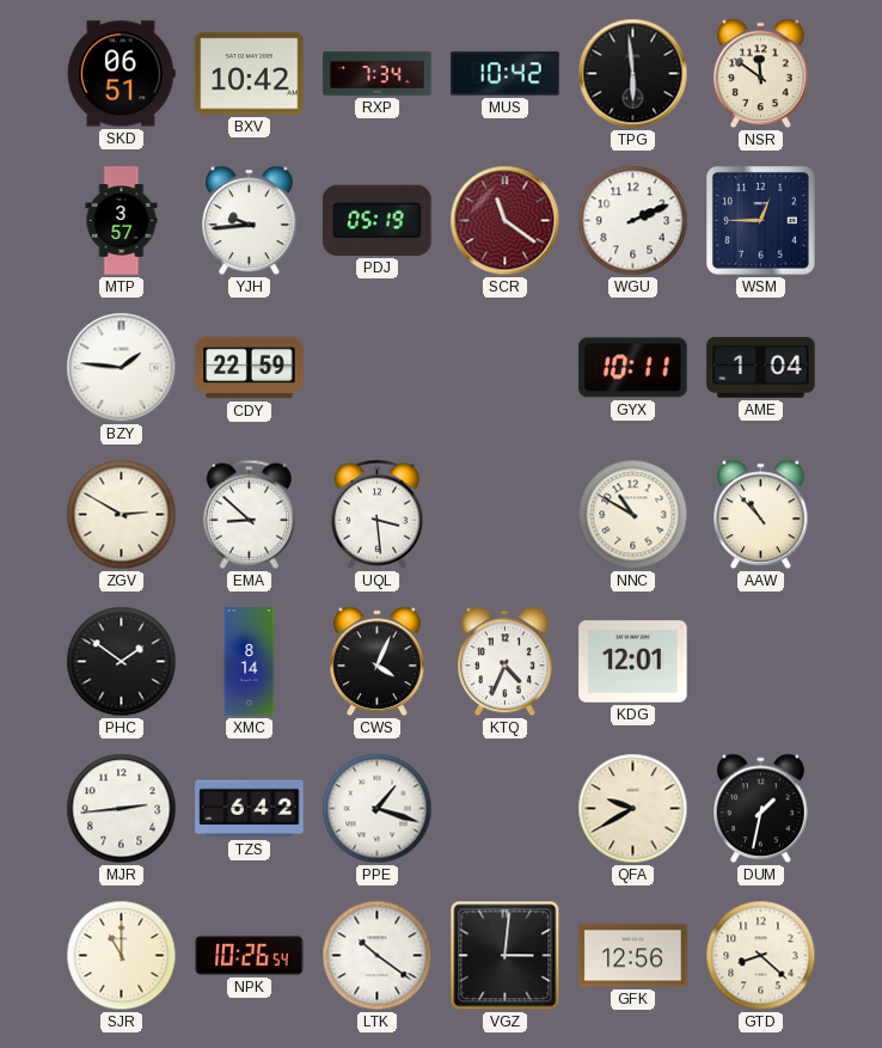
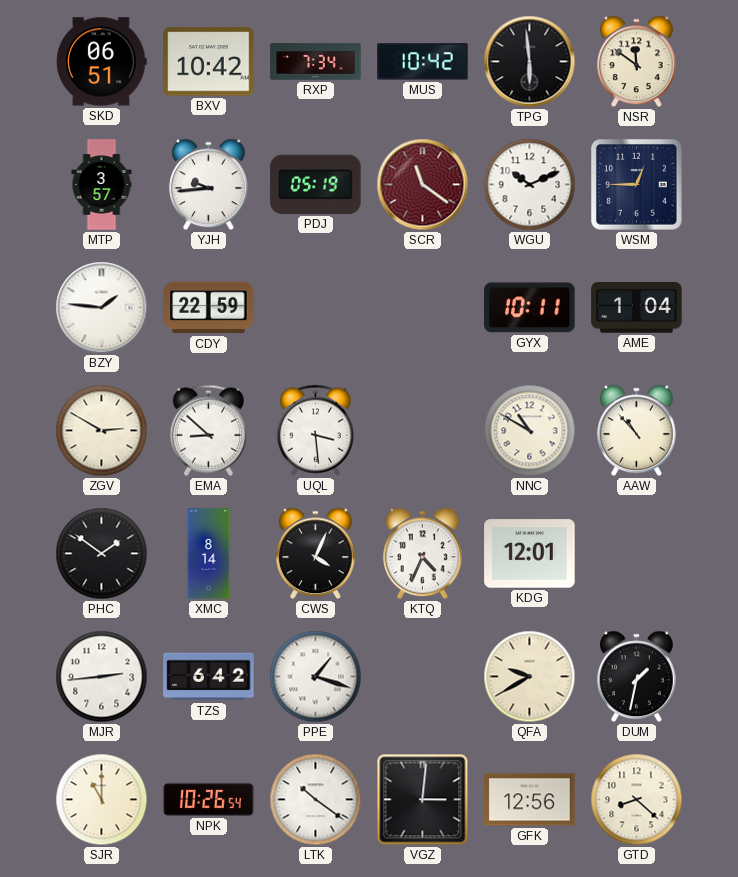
WGU: 2:11 -> 10:11
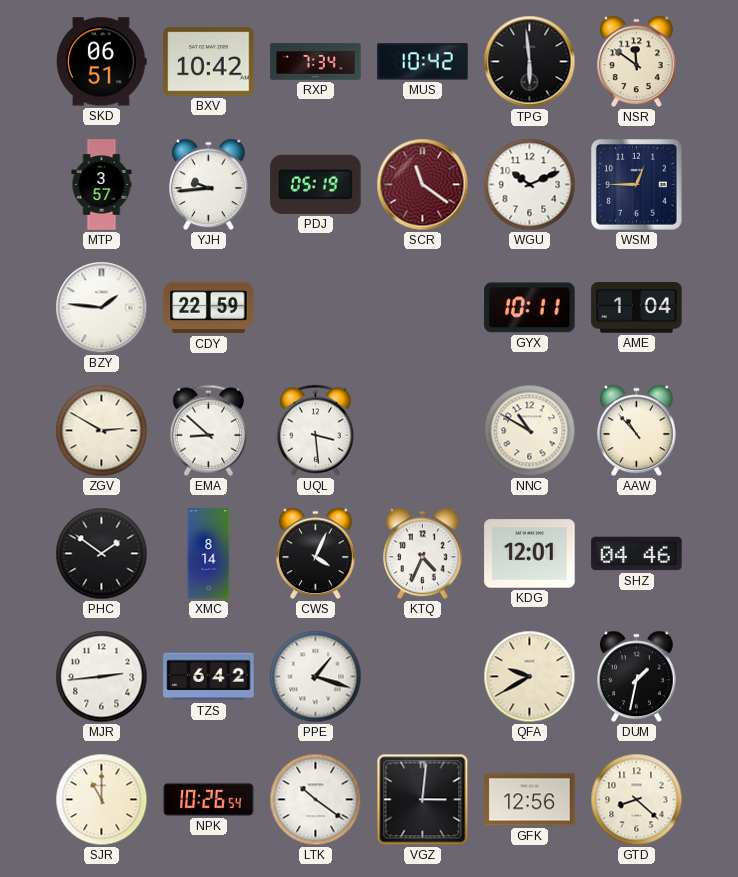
SHZ: none -> 04:46
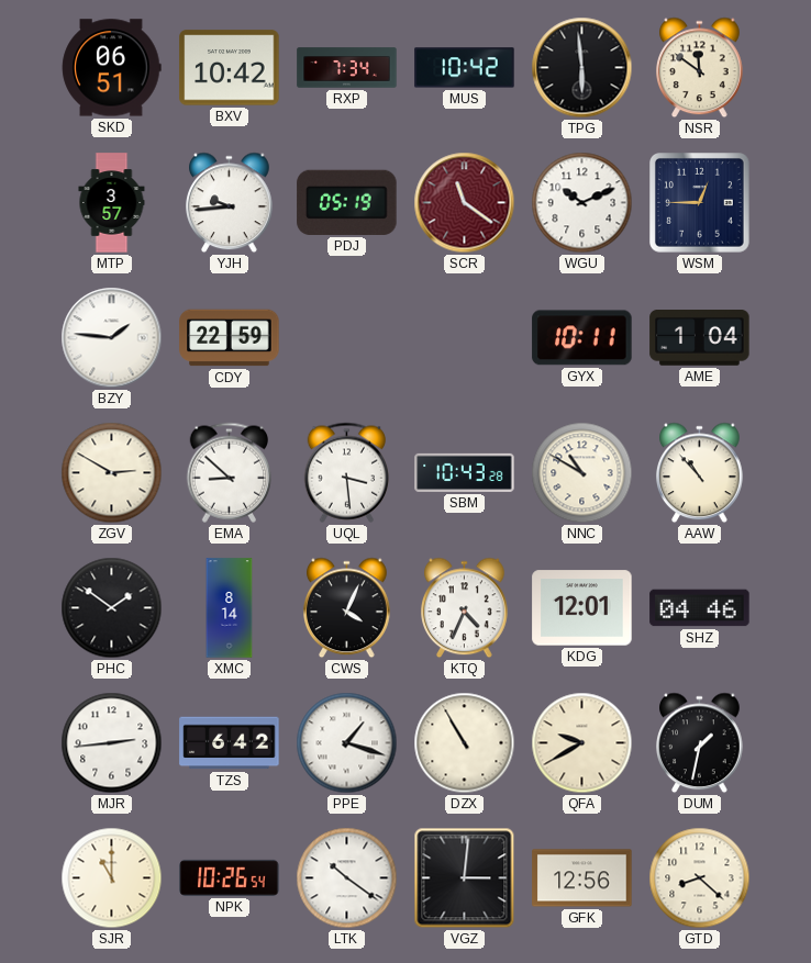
SBM: none -> 10:43
DZX: none -> 10:55
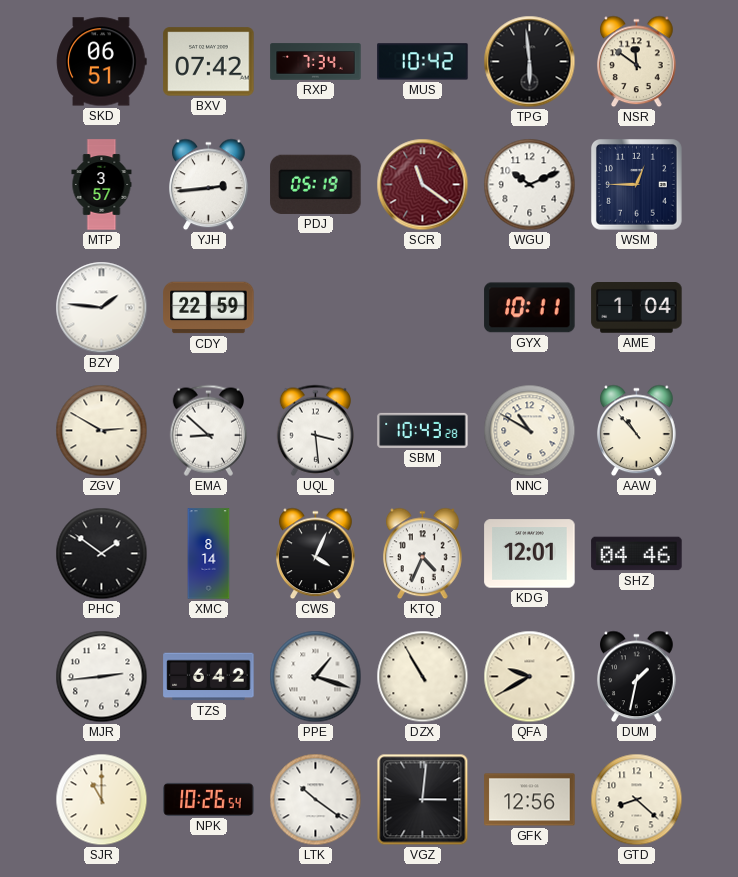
BXV: 10:42 -> 07:42
YJH: 9:44 -> 2:44
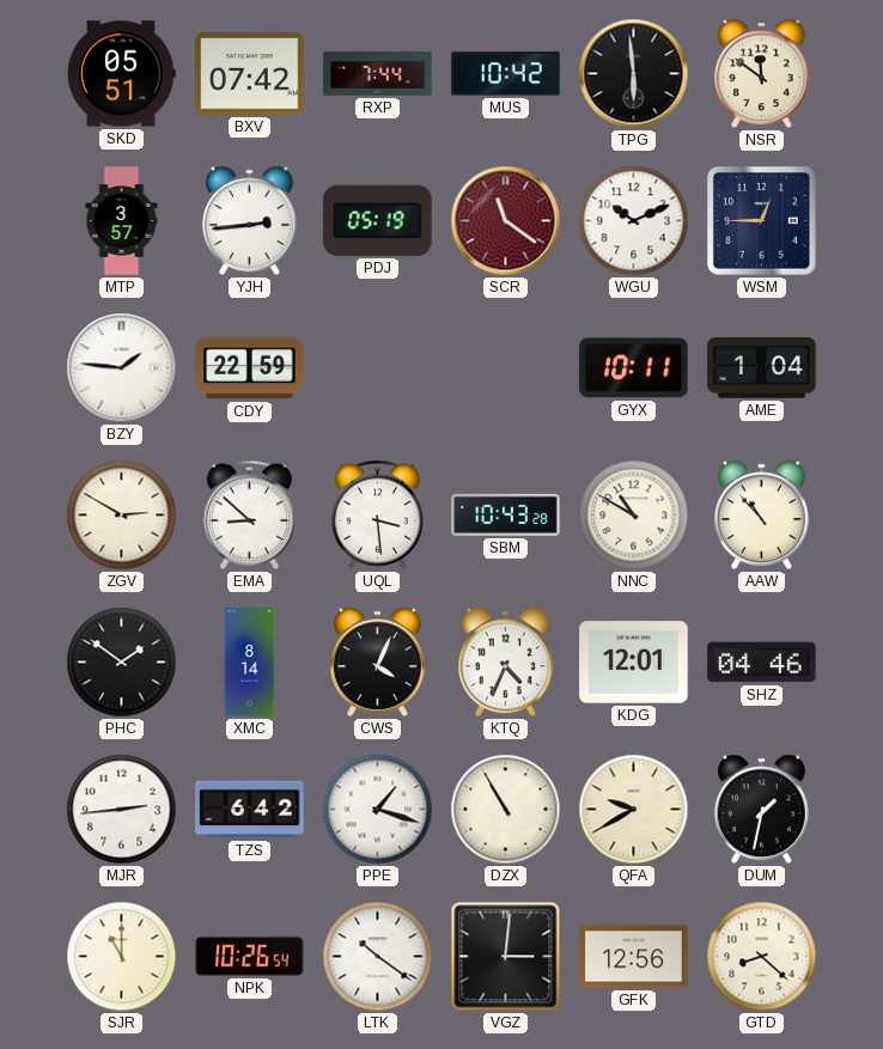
SKD: 06:51 -> 05:51
RXP: 7:34 -> 7:44
